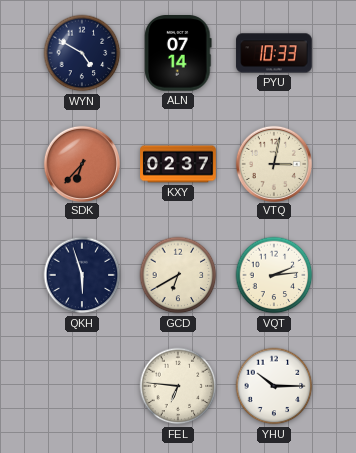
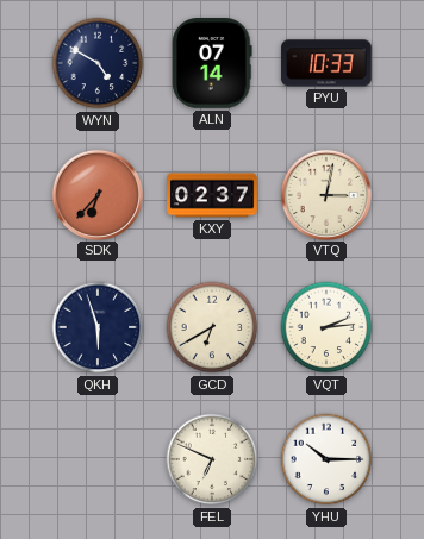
FEL: 6:46 -> 6:49
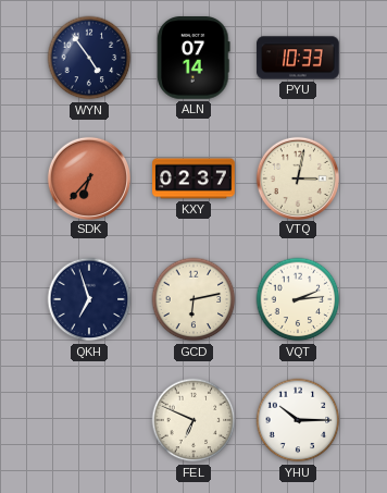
WYN: 4:50 -> 4:54
QKH: 5:57 -> 6:57
GCD: 6:40 -> 6:13
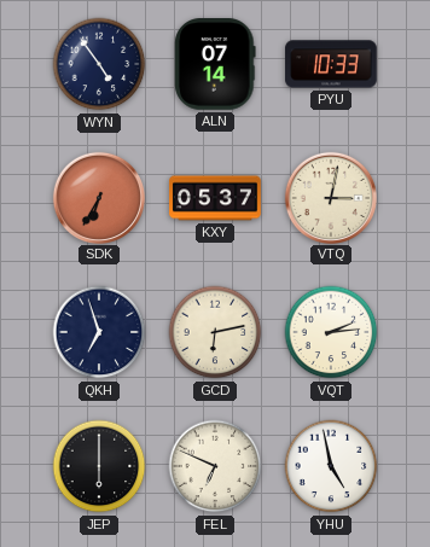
SDK: 6:37 -> 6:35
KXY: 02:37 -> 05:37
JEP: none -> 6:00
YHU: 10:15 -> 4:58
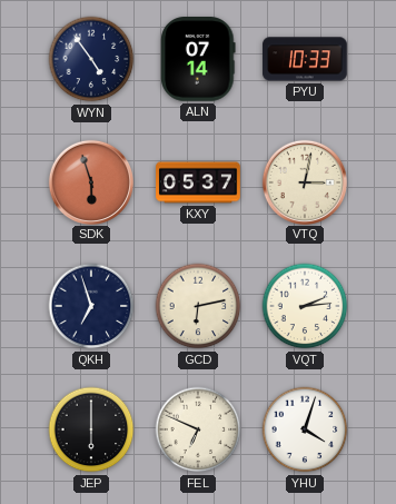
SDK: 6:35 -> 5:57
YHU: 4:58 -> 4:03
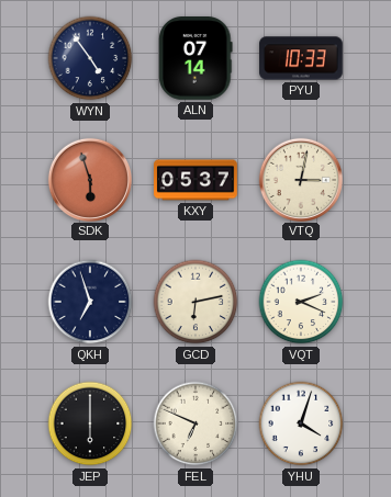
VQT: 2:14 -> 2:19
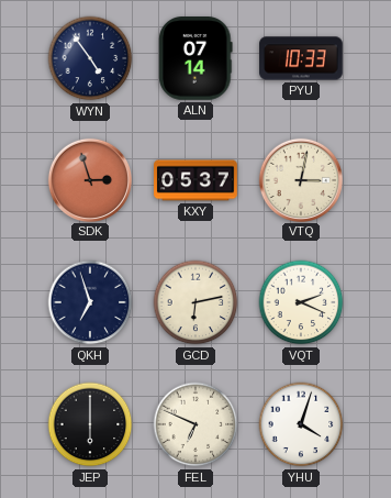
SDK: 5:57 -> 2:57
